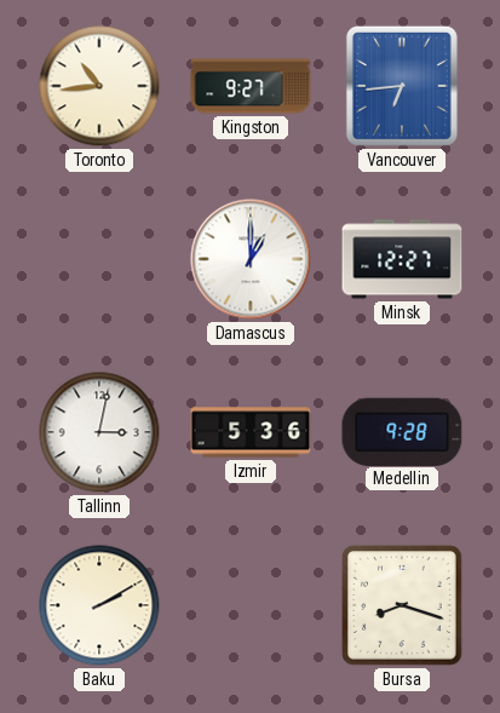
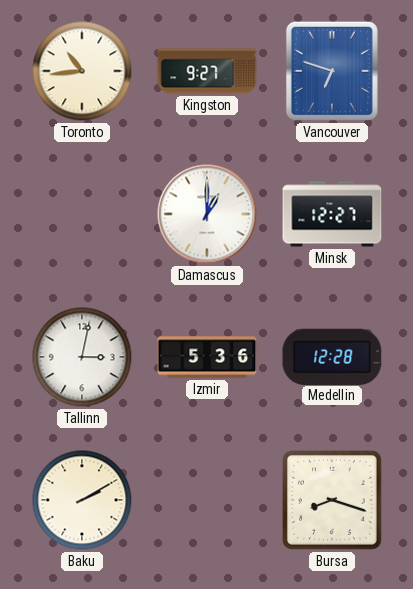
Vancouver: 6:44 -> 6:48
Medellin: 9:28 -> 12:28
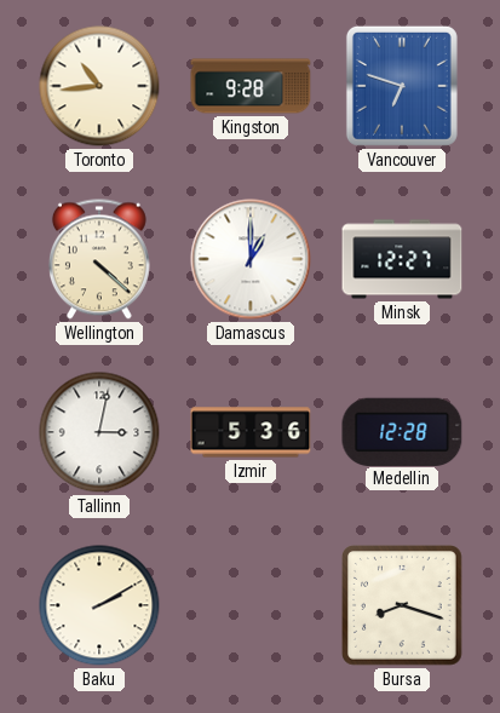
Kingston: 9:27 -> 9:28
Wellington: none -> 4:22
